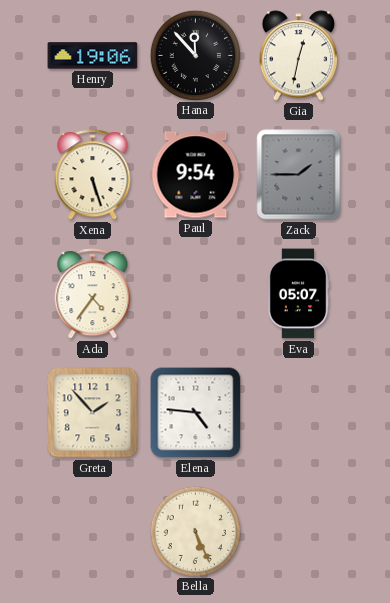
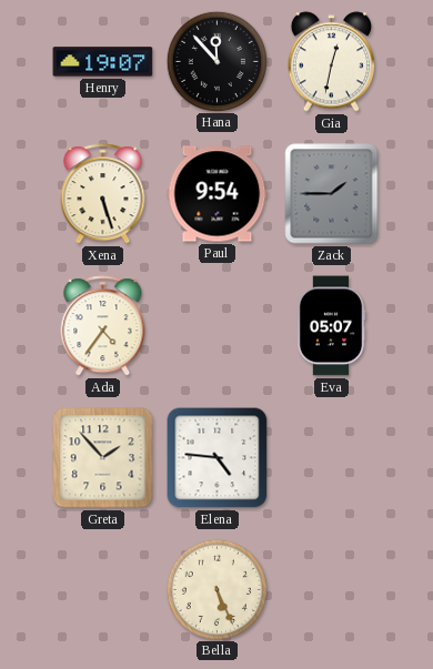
Henry: 19:06 -> 19:07
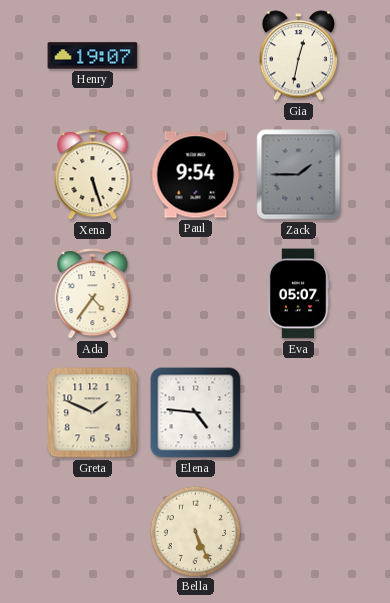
Hana: 11:53 -> none
Greta: 1:53 -> 1:49
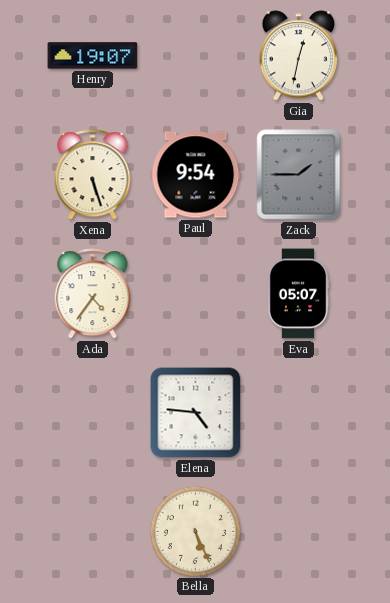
Greta: 1:49 -> none
